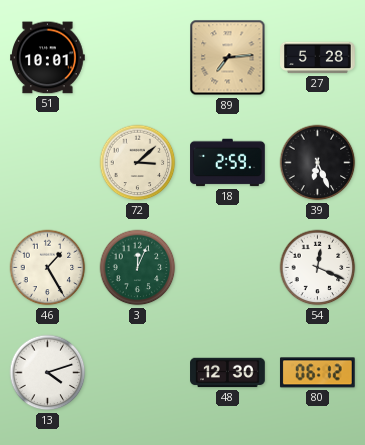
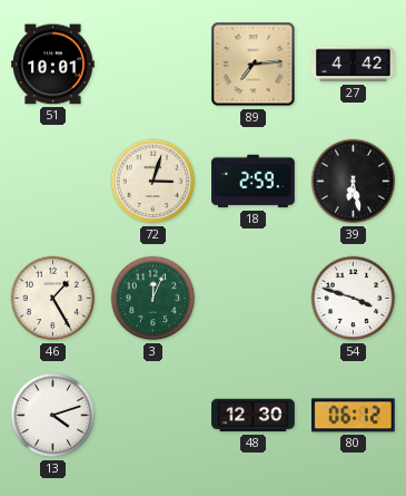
27: 5:28 -> 4:42
72: 3:08 -> 3:03
39: 6:26 -> 6:28
54: 12:19 -> 3:48
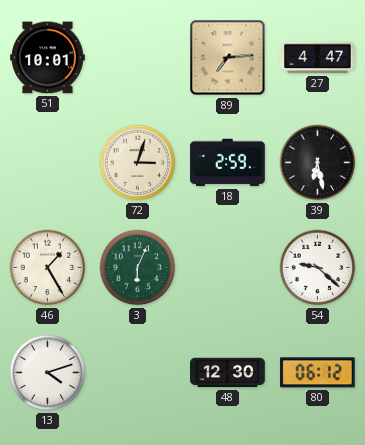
27: 4:42 -> 4:47
3: 12:04 -> 6:04
54: 3:48 -> 9:22
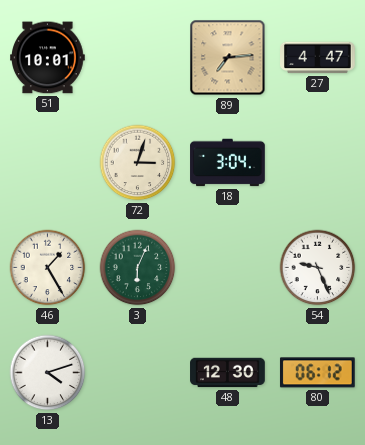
18: 2:59 -> 3:04
39: 6:28 -> none
54: 9:22 -> 9:26
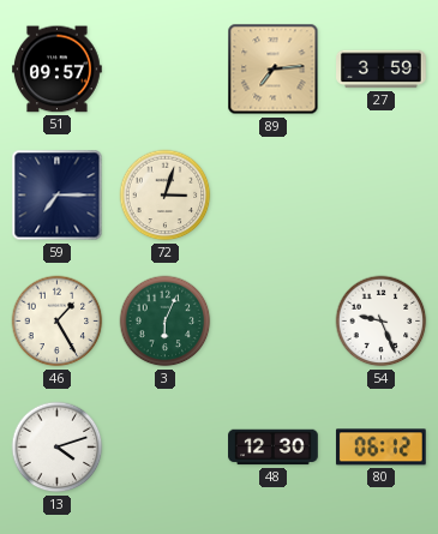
51: 10:01 -> 09:57
27: 4:47 -> 3:59
59: none -> 7:15
18: 3:04 -> none
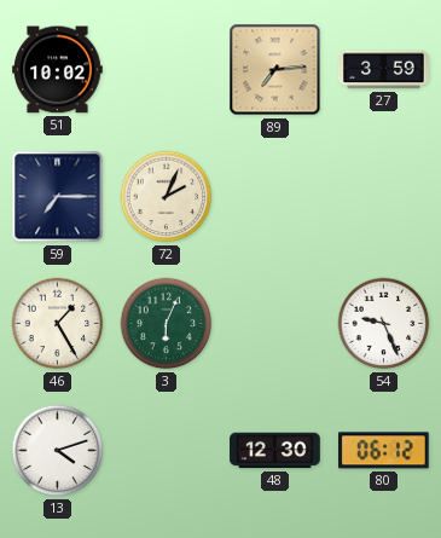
51: 09:57 -> 10:02
72: 3:03 -> 2:04
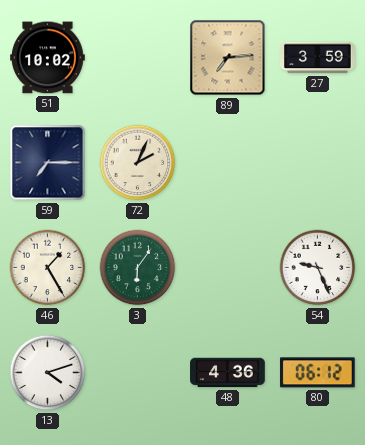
3: 6:04 -> 6:06
48: 12:30 -> 4:36
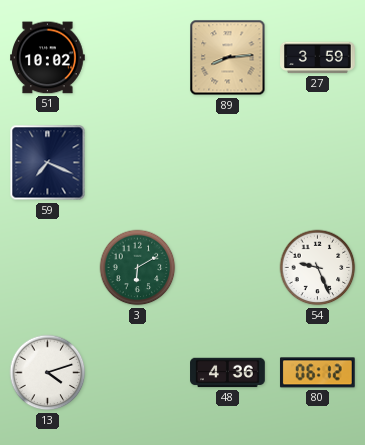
89: 7:14 -> 8:14
59: 7:15 -> 7:19
72: 2:04 -> none
46: 1:25 -> none
3: 6:06 -> 6:10
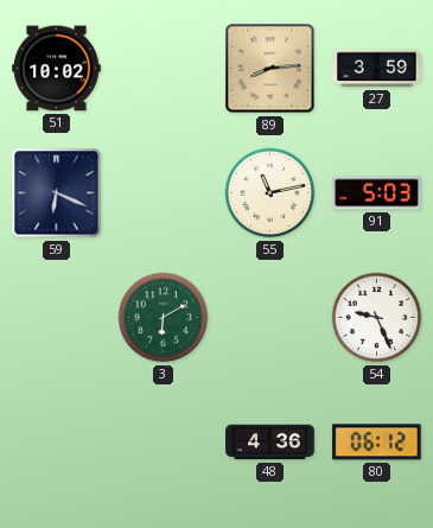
59: 7:19 -> 6:19
55: none -> 11:13
91: none -> 5:03
13: 4:12 -> none
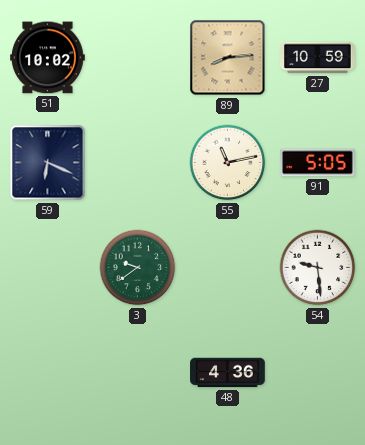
27: 3:59 -> 10:59
91: 5:03 -> 5:05
3: 6:10 -> 9:39
54: 9:26 -> 9:29
80: 06:12 -> none
